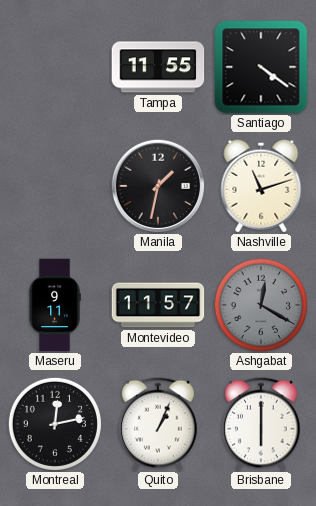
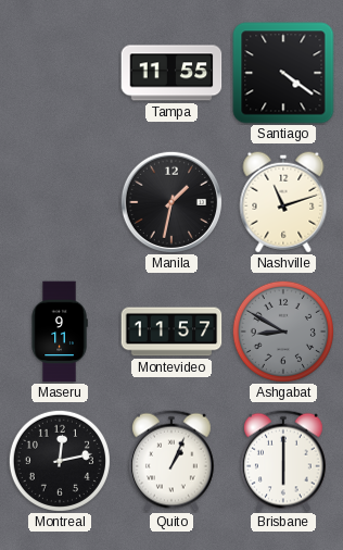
Ashgabat: 12:20 -> 8:50
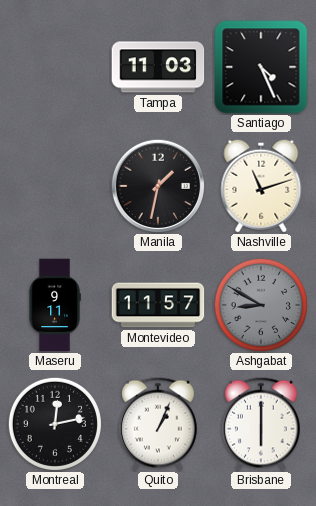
Tampa: 11:55 -> 11:03
Santiago: 4:21 -> 4:26
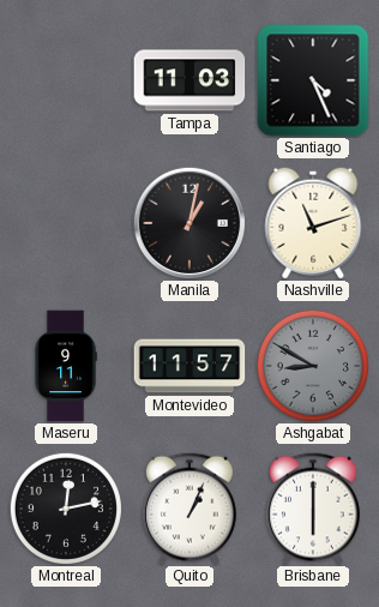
Manila: 1:32 -> 1:02
